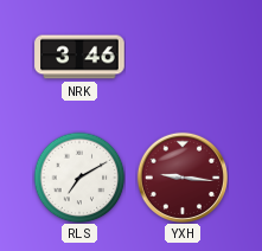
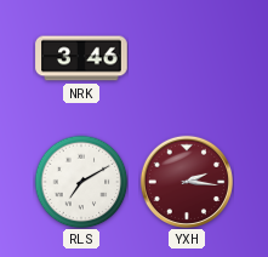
YXH: 9:16 -> 2:16
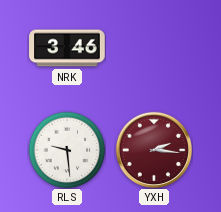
RLS: 7:10 -> 9:29
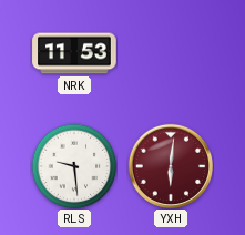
NRK: 3:46 -> 11:53
YXH: 2:16 -> 6:01
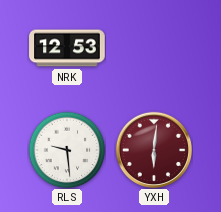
NRK: 11:53 -> 12:53
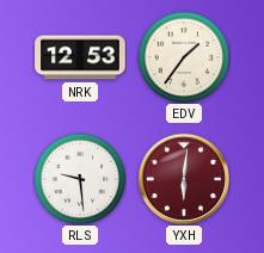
EDV: none -> 1:36
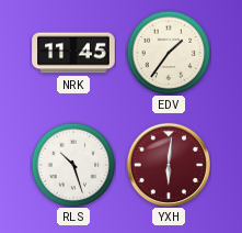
NRK: 12:53 -> 11:45
RLS: 9:29 -> 10:27
